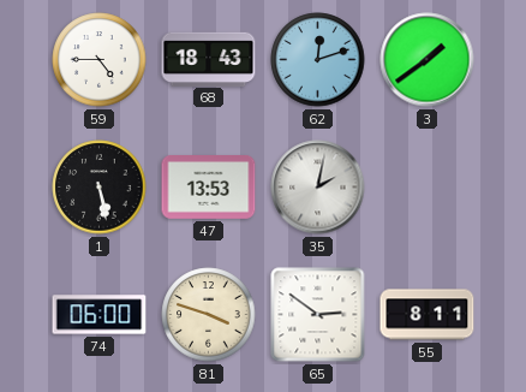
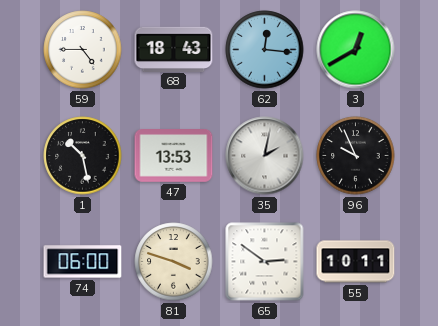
62: 12:12 -> 12:16
3: 1:39 -> 12:40
1: 5:28 -> 10:28
96: none -> 9:56
55: 8:11 -> 10:11
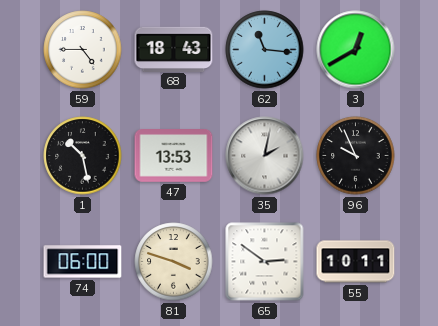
62: 12:16 -> 11:16
